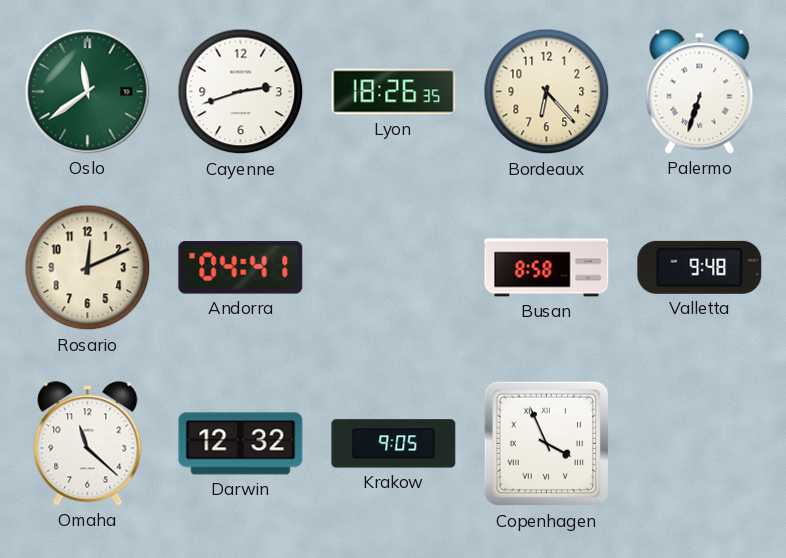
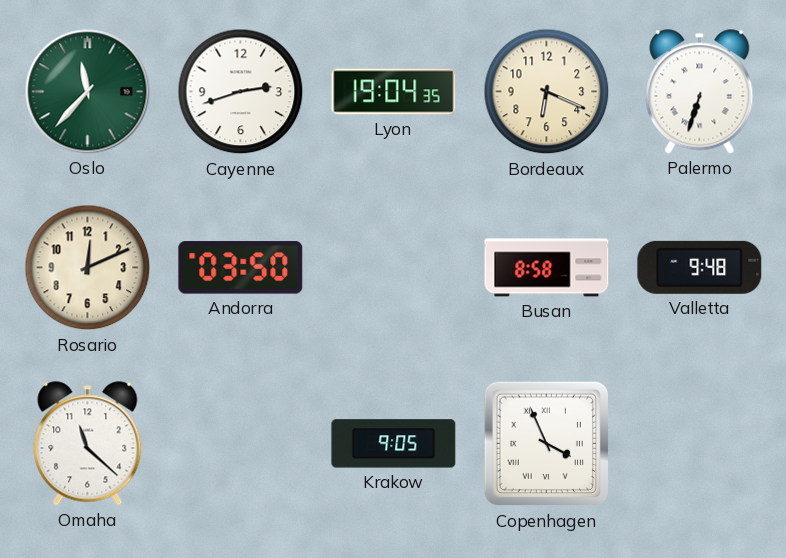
Oslo: 11:39 -> 11:37
Lyon: 18:26 -> 19:04
Bordeaux: 6:23 -> 6:19
Andorra: 04:41 -> 03:50
Darwin: 12:32 -> none
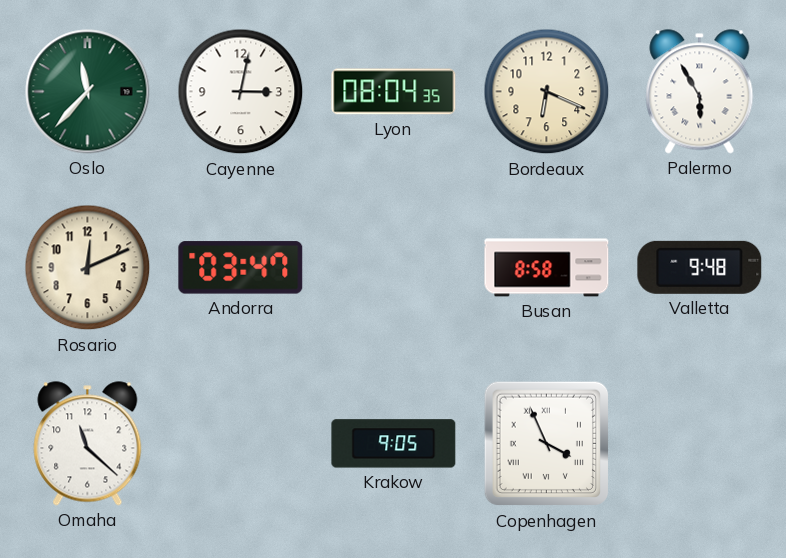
Cayenne: 2:42 -> 3:02
Lyon: 19:04 -> 08:04
Palermo: 6:33 -> 5:55
Andorra: 03:50 -> 03:47
